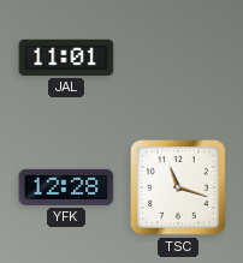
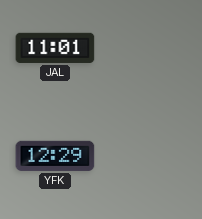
YFK: 12:28 -> 12:29
TSC: 11:18 -> none
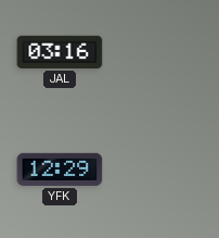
JAL: 11:01 -> 03:16
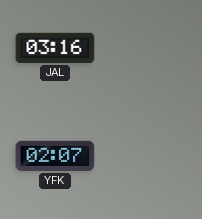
YFK: 12:29 -> 02:07
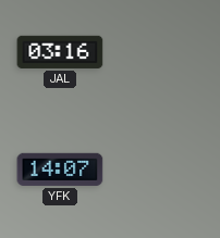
YFK: 02:07 -> 14:07
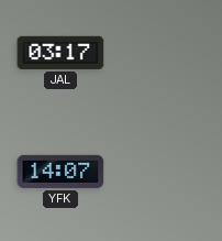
JAL: 03:16 -> 03:17
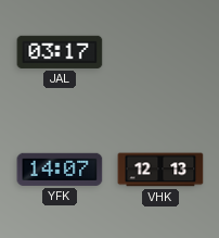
VHK: none -> 12:13
